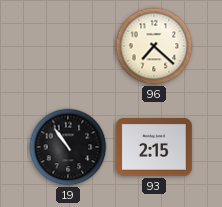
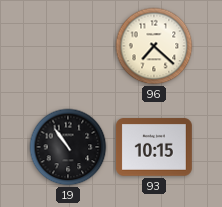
93: 2:15 -> 10:15
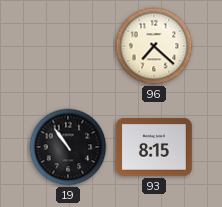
93: 10:15 -> 8:15
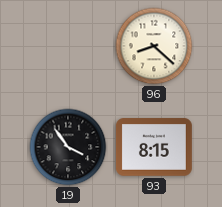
96: 7:22 -> 8:22
19: 10:54 -> 3:54
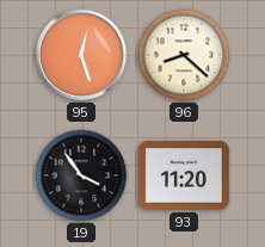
95: none -> 12:27
93: 8:15 -> 11:20
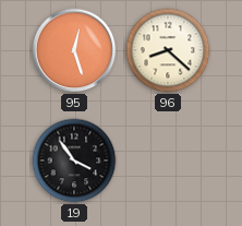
93: 11:20 -> none
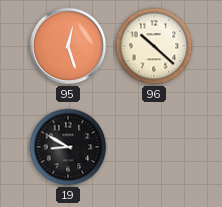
96: 8:22 -> 10:22
19: 3:54 -> 8:50
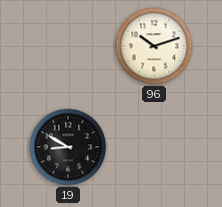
95: 12:27 -> none
96: 10:22 -> 10:12
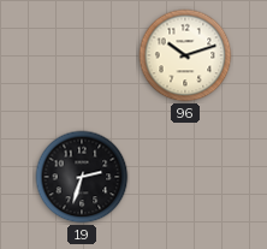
19: 8:50 -> 2:33
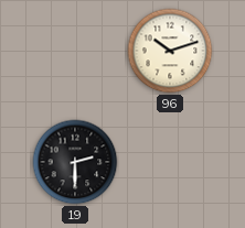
19: 2:33 -> 2:30
